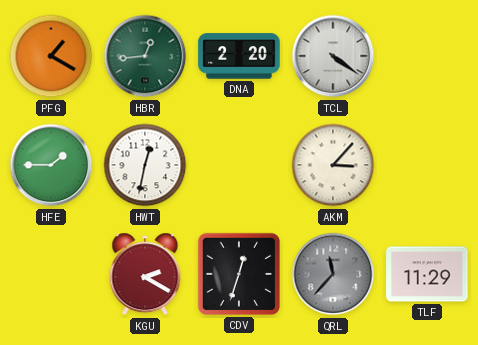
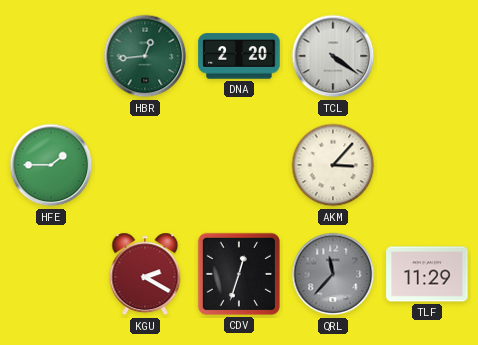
PFG: 1:20 -> none
HWT: 12:32 -> none
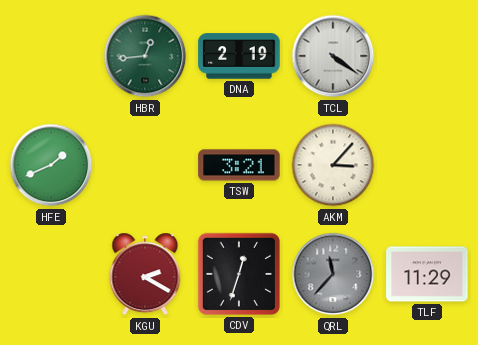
DNA: 2:20 -> 2:19
HFE: 1:45 -> 1:41
TSW: none -> 3:21
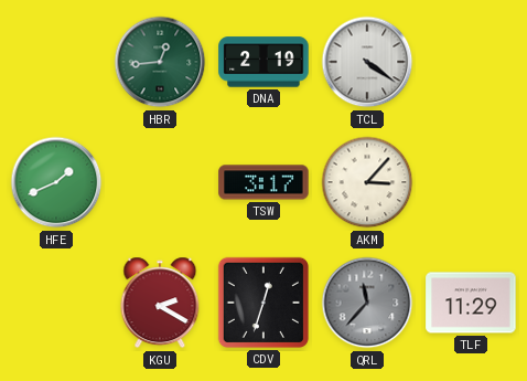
TSW: 3:21 -> 3:17
